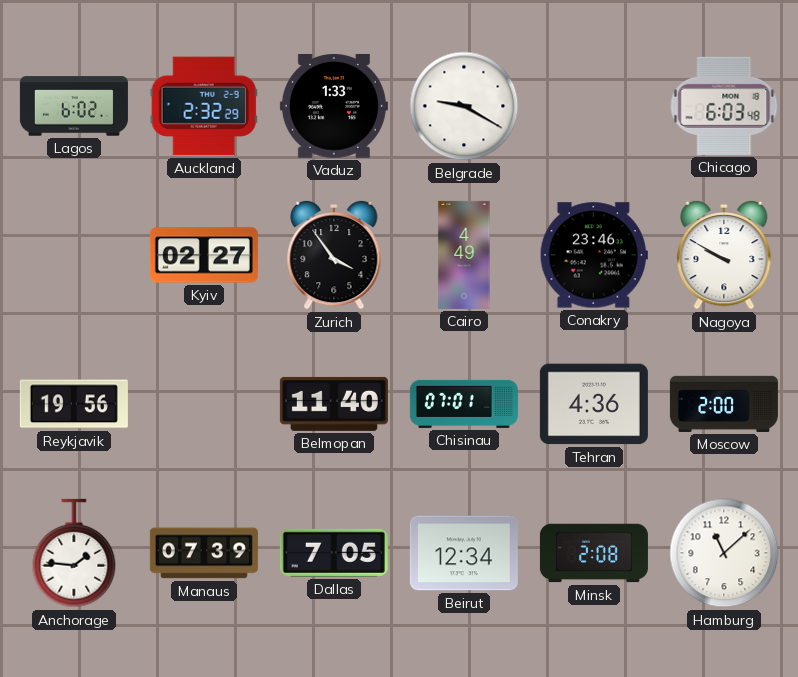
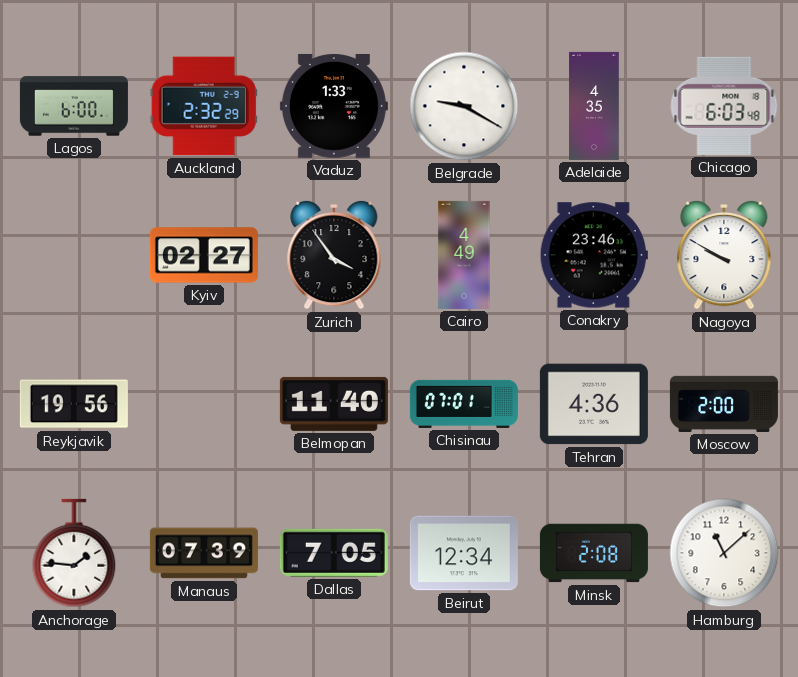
Lagos: 6:02 -> 6:00
Adelaide: none -> 4:35
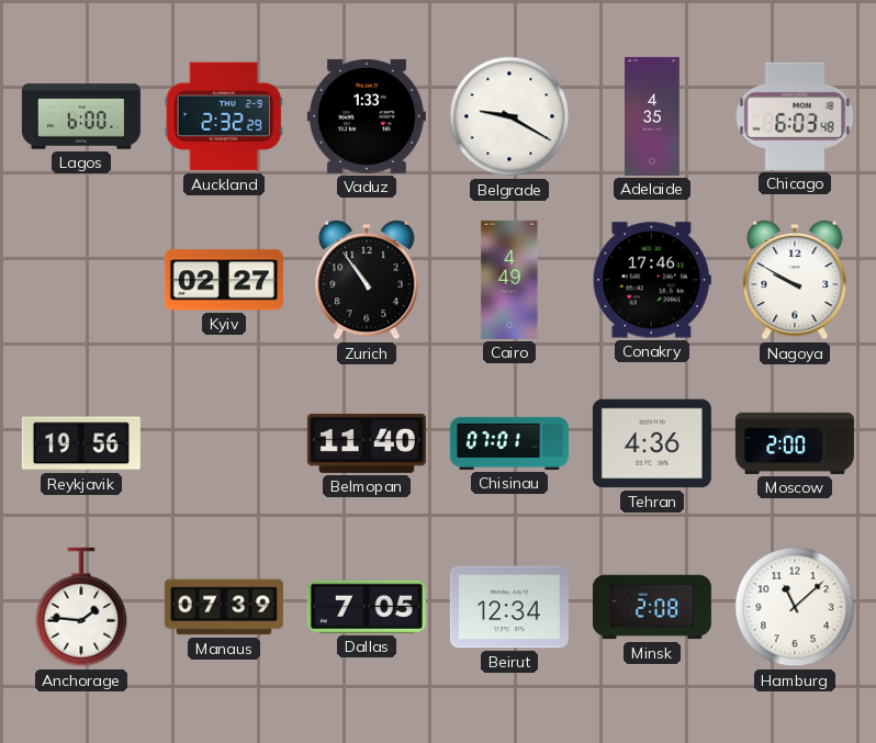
Zurich: 3:54 -> 10:54
Conakry: 23:46 -> 17:46
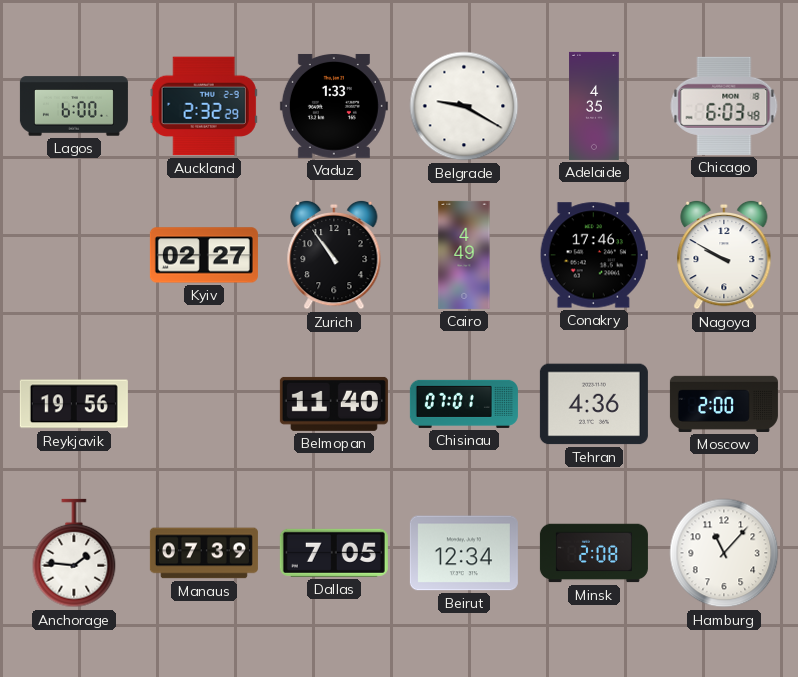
Hamburg: 11:08 -> 11:07
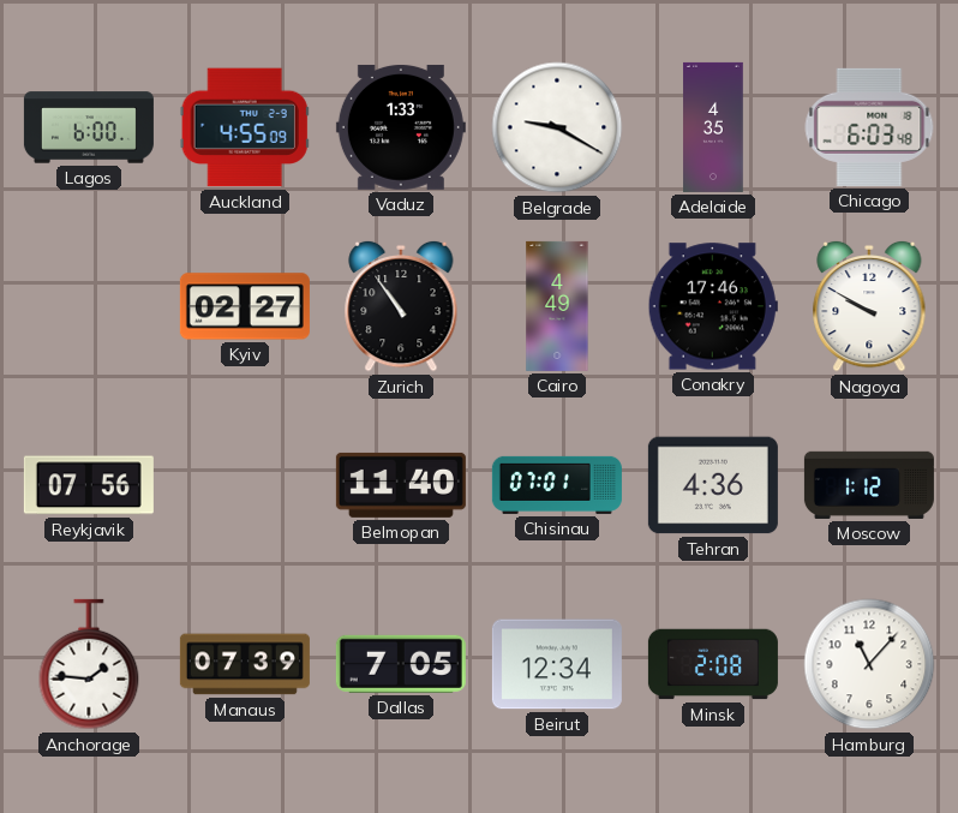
Auckland: 2:32 -> 4:55
Reykjavik: 19:56 -> 07:56
Moscow: 2:00 -> 1:12
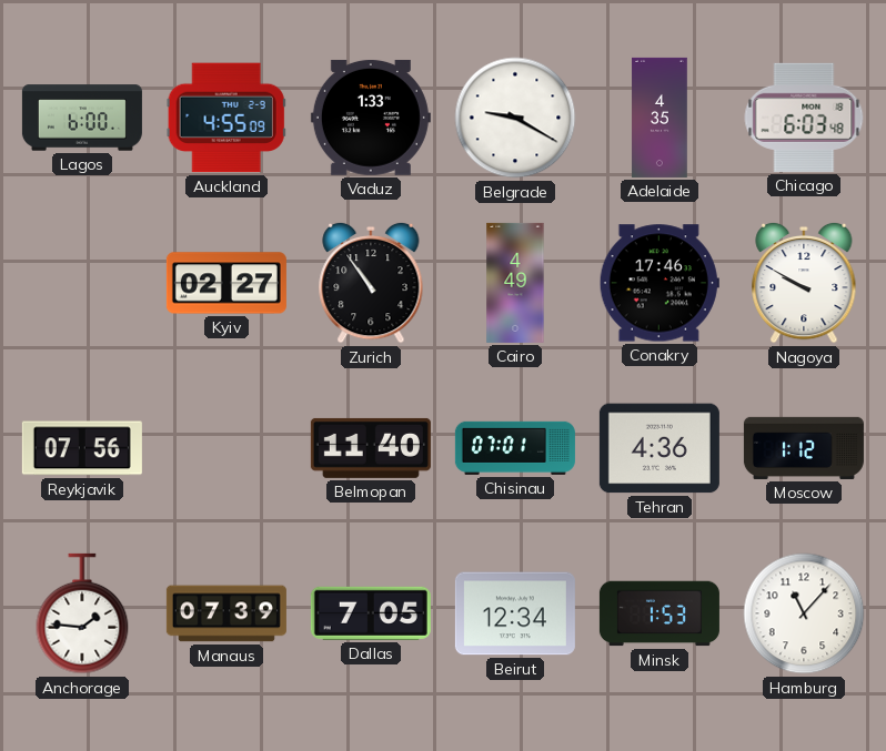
Minsk: 2:08 -> 1:53
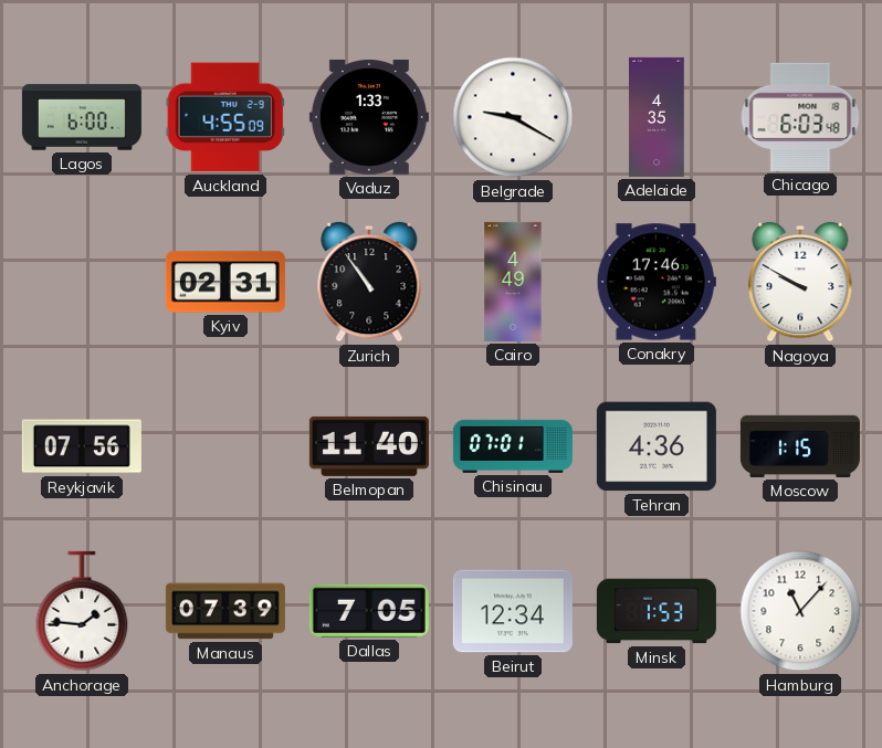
Kyiv: 02:27 -> 02:31
Moscow: 1:12 -> 1:15
